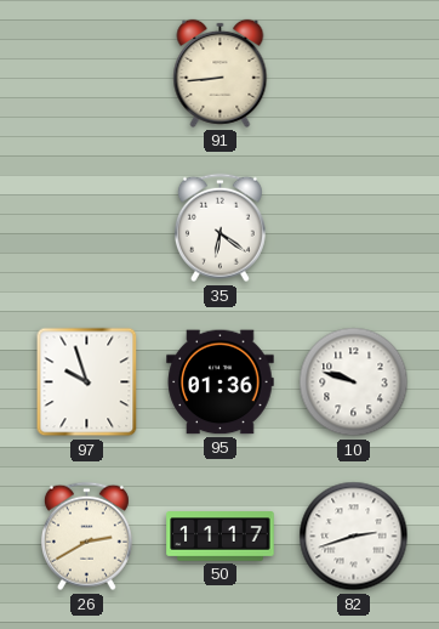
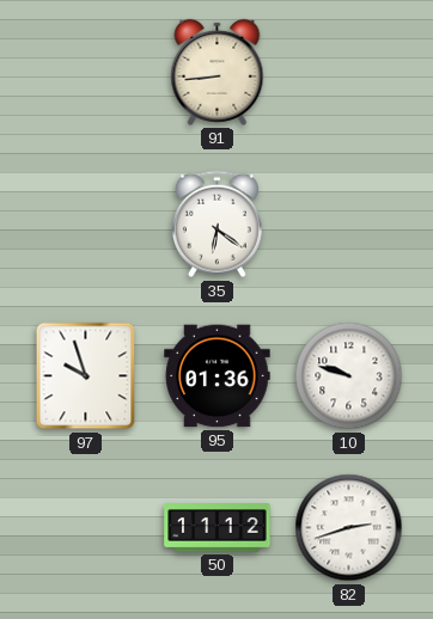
26: 2:40 -> none
50: 11:17 -> 11:12
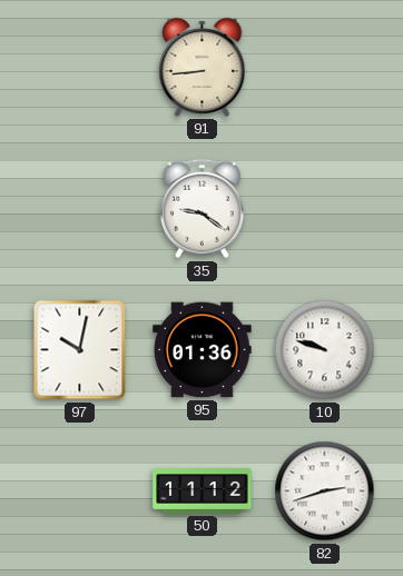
35: 6:21 -> 9:21
97: 9:57 -> 10:02
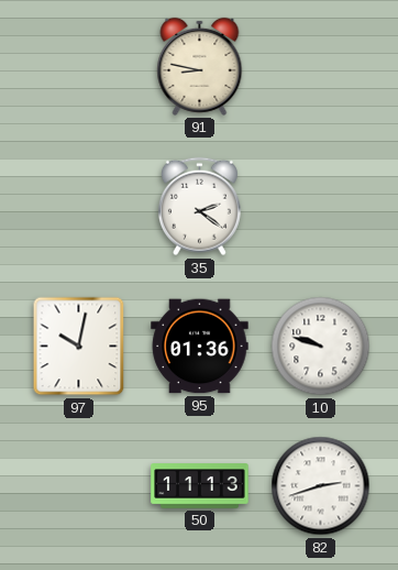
91: 8:44 -> 8:47
35: 9:21 -> 2:21
50: 11:12 -> 11:13
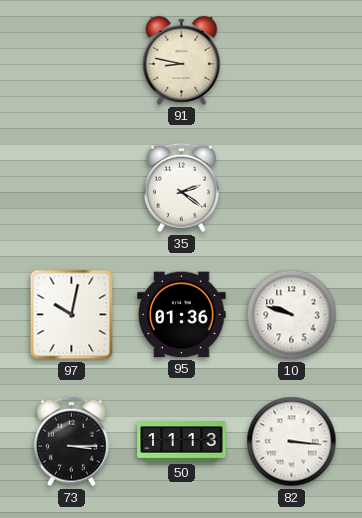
73: none -> 3:15
82: 2:42 -> 3:16
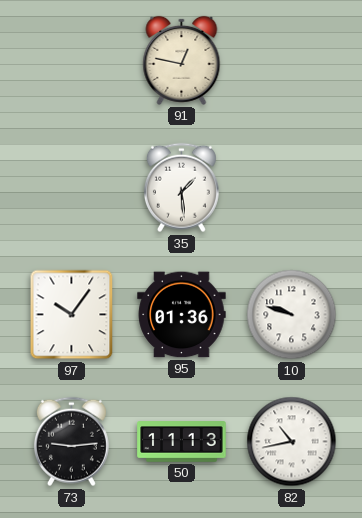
91: 8:47 -> 12:47
35: 2:21 -> 1:29
97: 10:02 -> 10:06
73: 3:15 -> 9:14
82: 3:16 -> 10:43
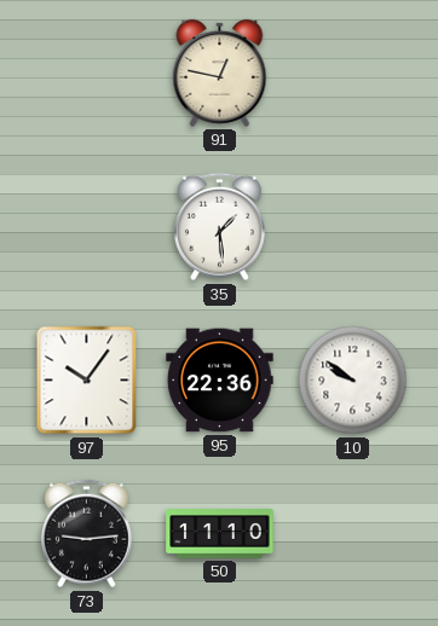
95: 01:36 -> 22:36
10: 9:48 -> 9:51
50: 11:13 -> 11:10
82: 10:43 -> none
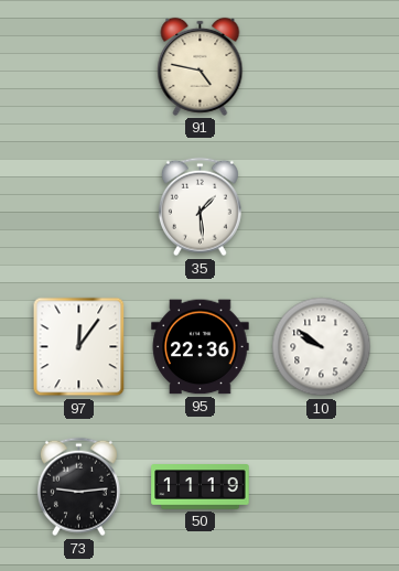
91: 12:47 -> 4:47
97: 10:06 -> 12:06
50: 11:10 -> 11:19
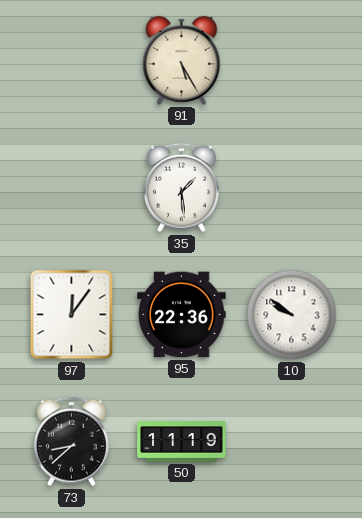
91: 4:47 -> 5:25
73: 9:14 -> 8:38
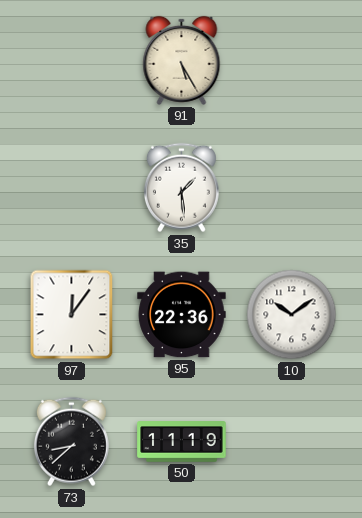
10: 9:51 -> 10:09
